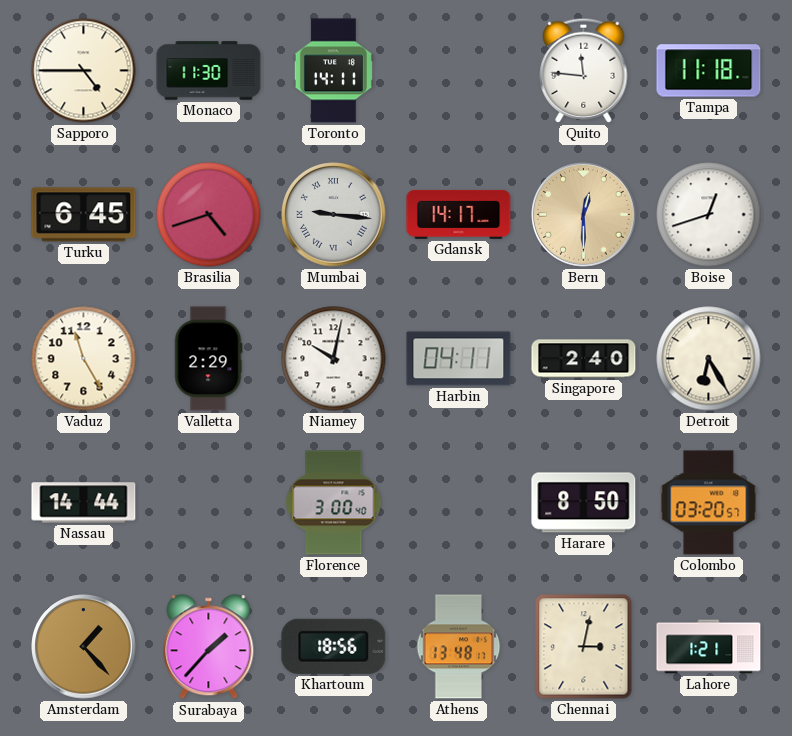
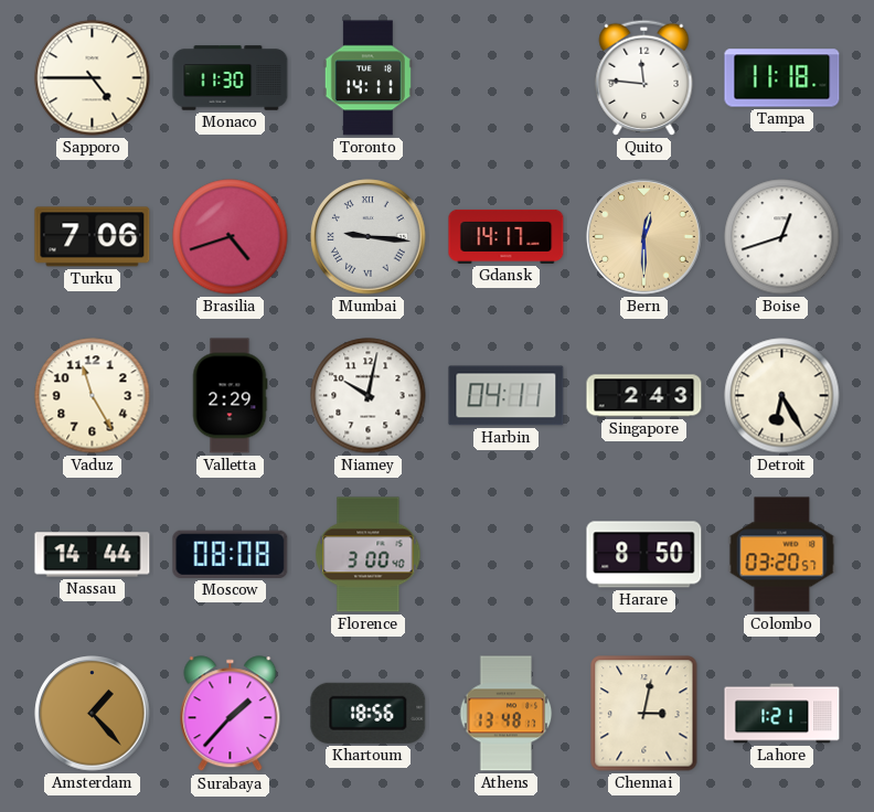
Turku: 6:45 -> 7:06
Singapore: 2:40 -> 2:43
Moscow: none -> 08:08
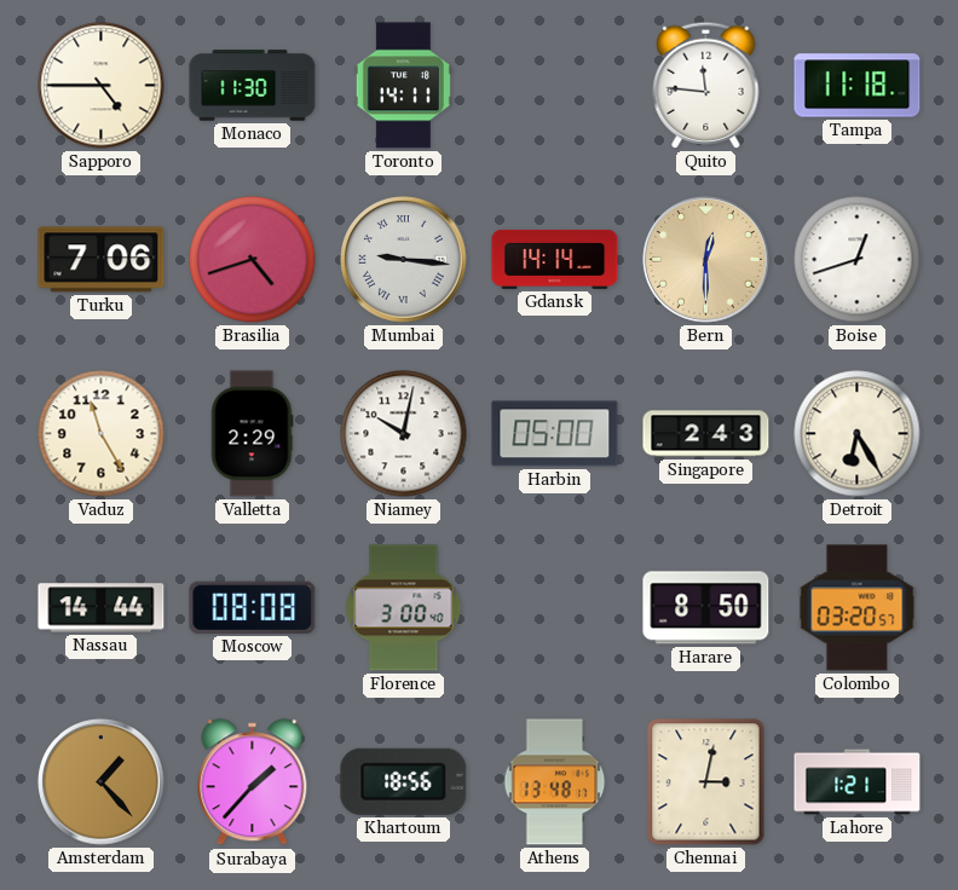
Gdansk: 14:17 -> 14:14
Harbin: 04:11 -> 05:00
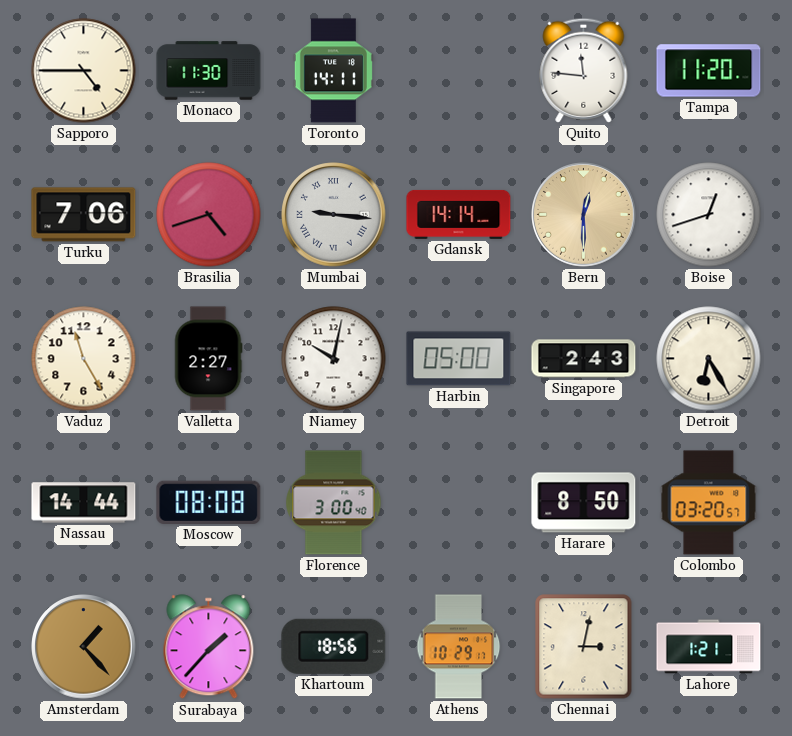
Tampa: 11:18 -> 11:20
Valletta: 2:29 -> 2:27
Athens: 13:48 -> 10:29
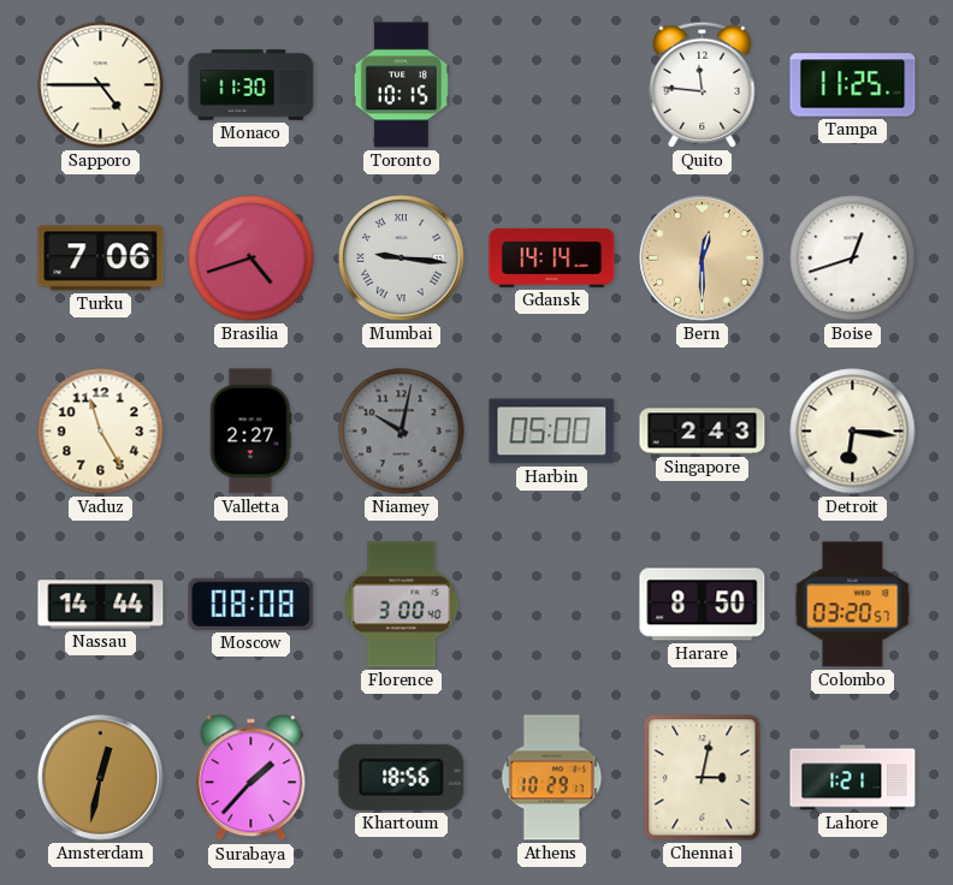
Toronto: 14:11 -> 10:15
Tampa: 11:20 -> 11:25
Niamey dial: white -> grey
Detroit: 6:25 -> 6:16
Amsterdam: 1:23 -> 12:32
